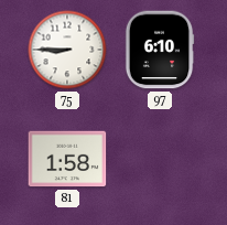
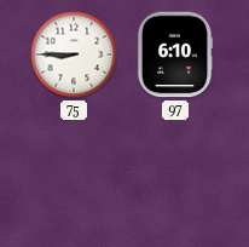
81: 1:58 -> none
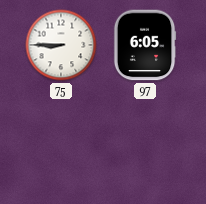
97: 6:10 -> 6:05
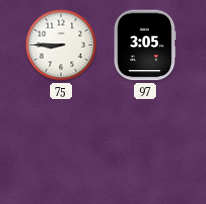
97: 6:05 -> 3:05
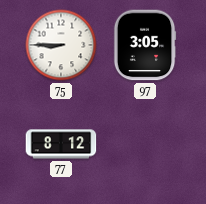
77: none -> 8:12
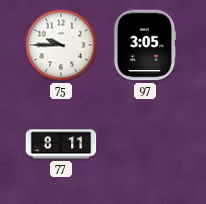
75: 8:45 -> 9:45
77: 8:12 -> 8:11
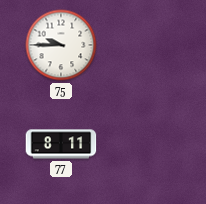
97: 3:05 -> none
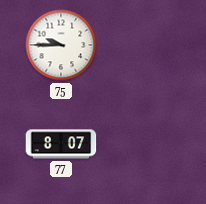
77: 8:11 -> 8:07
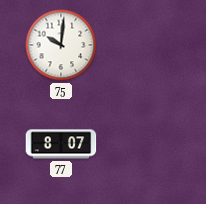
75: 9:45 -> 10:01
